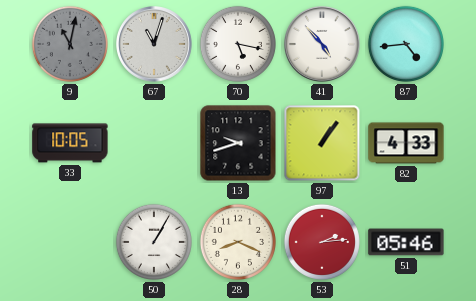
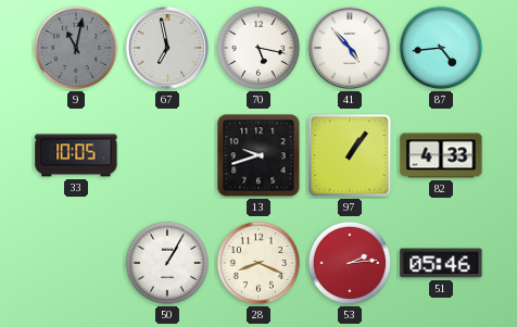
67: 11:03 -> 6:58
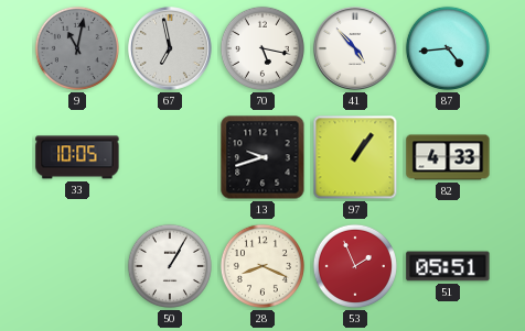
53: 2:14 -> 1:56
51: 05:46 -> 05:51
